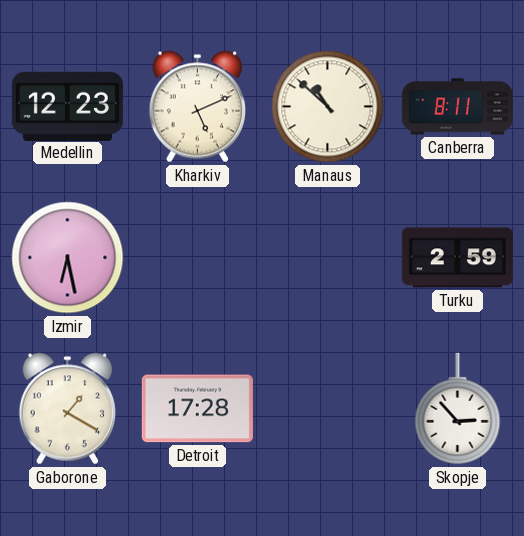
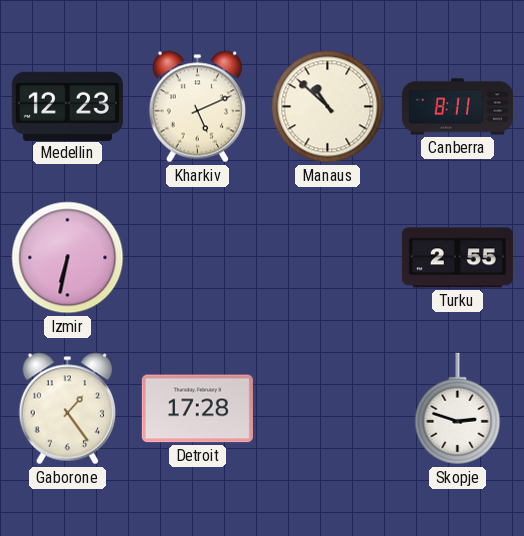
Izmir: 6:28 -> 6:32
Turku: 2:59 -> 2:55
Gaborone: 1:20 -> 1:24
Skopje: 2:53 -> 2:48
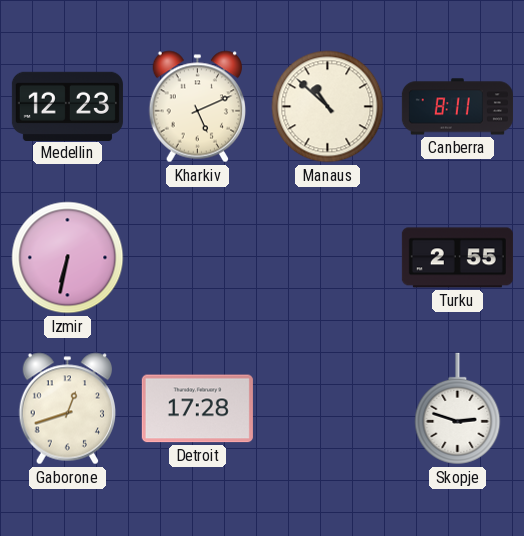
Gaborone: 1:24 -> 12:42
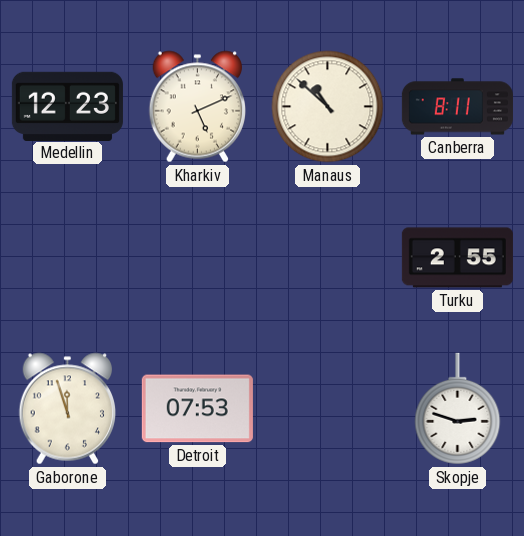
Izmir: 6:32 -> none
Gaborone: 12:42 -> 11:57
Detroit: 17:28 -> 07:53
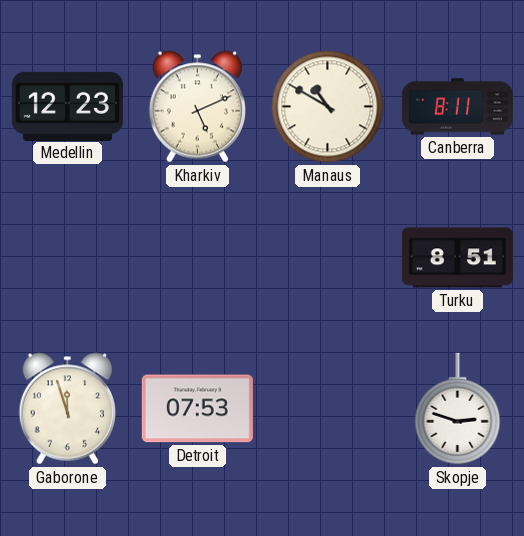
Manaus: 10:52 -> 10:50
Turku: 2:55 -> 8:51
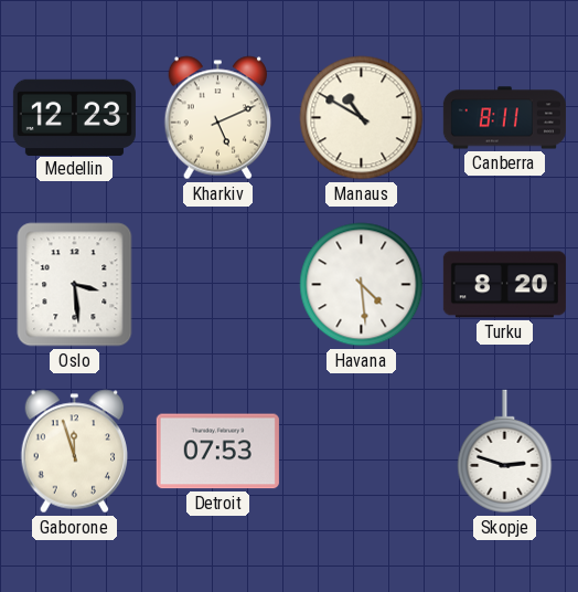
Oslo: none -> 3:29
Havana: none -> 4:29
Turku: 8:51 -> 8:20
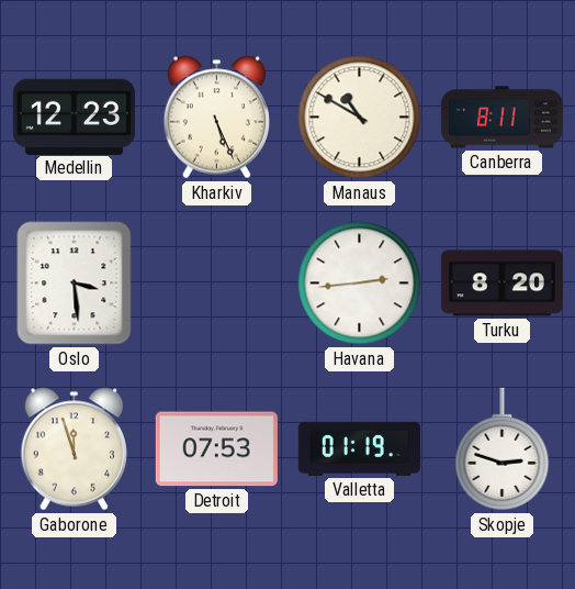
Kharkiv: 5:11 -> 5:26
Havana: 4:29 -> 2:44
Valletta: none -> 01:19
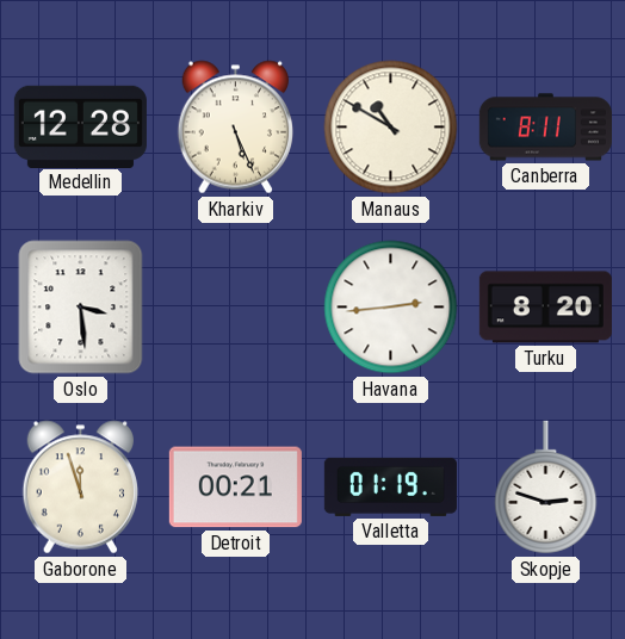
Medellin: 12:23 -> 12:28
Detroit: 07:53 -> 00:21
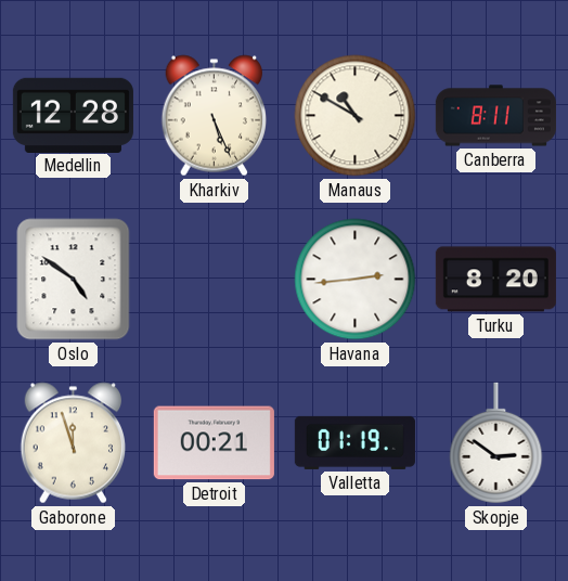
Oslo: 3:29 -> 4:51
Skopje: 2:48 -> 2:51
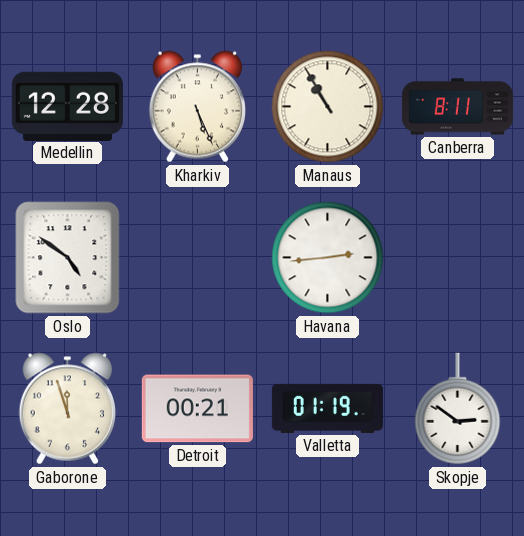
Manaus: 10:50 -> 10:55
Turku: 8:20 -> none
